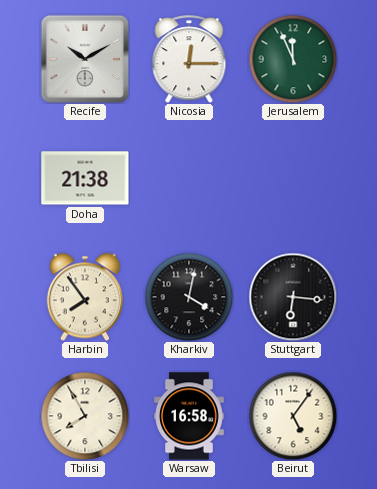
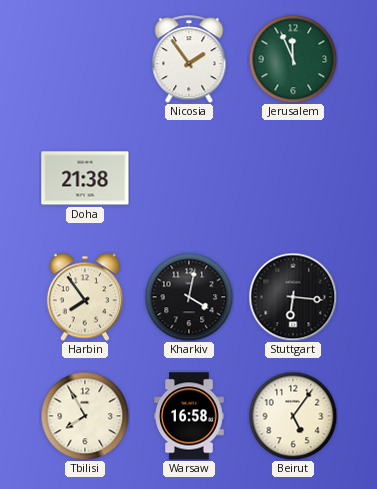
Recife: 10:10 -> none
Nicosia: 12:15 -> 1:54
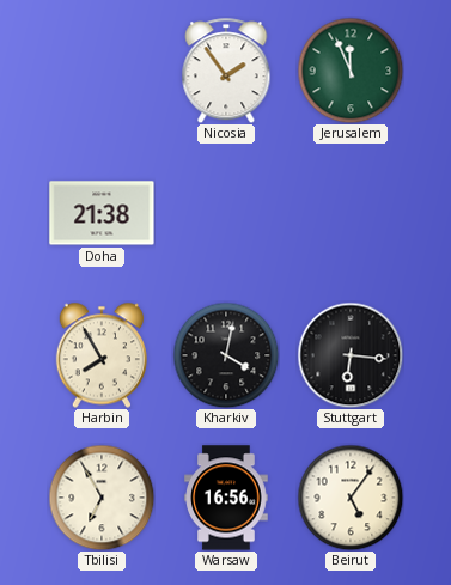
Harbin: 7:54 -> 7:55
Tbilisi: 7:55 -> 6:55
Warsaw: 16:58 -> 16:56
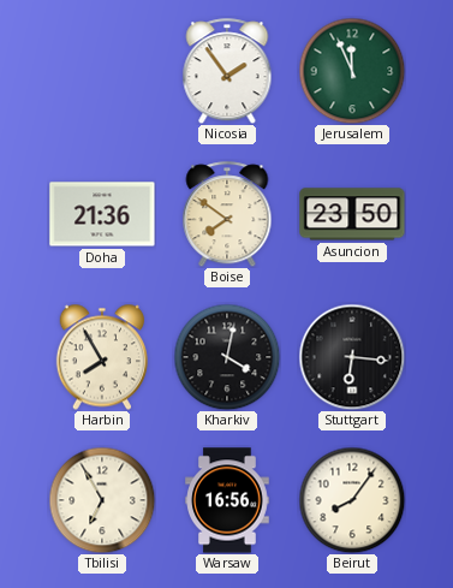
Doha: 21:38 -> 21:36
Boise: none -> 7:51
Asuncion: none -> 23:50
Beirut: 5:06 -> 8:06
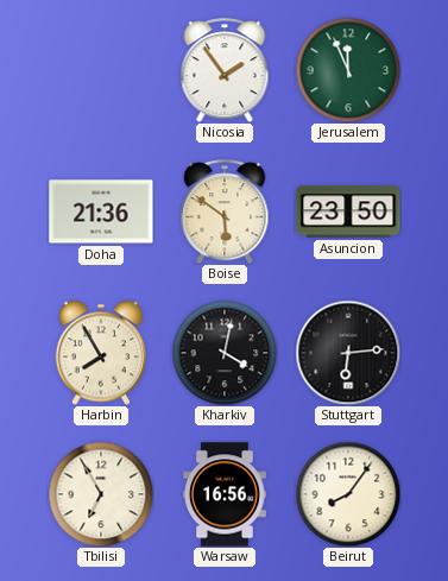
Boise: 7:51 -> 5:51
Stuttgart: 6:16 -> 6:14
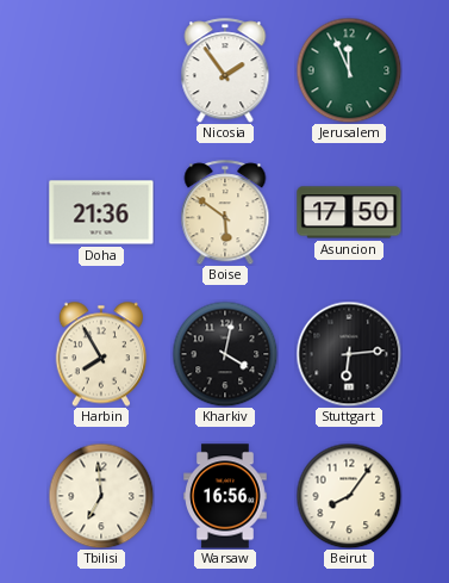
Asuncion: 23:50 -> 17:50
Tbilisi: 6:55 -> 6:59
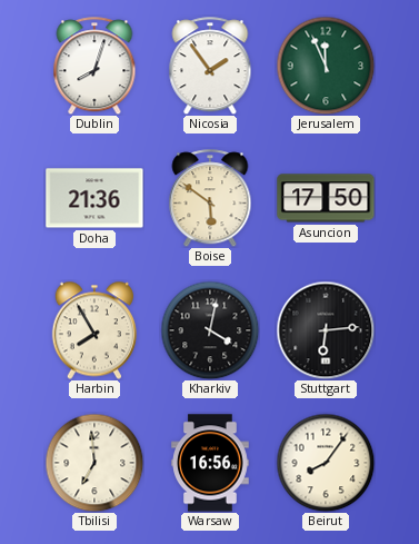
Dublin: none -> 8:03
